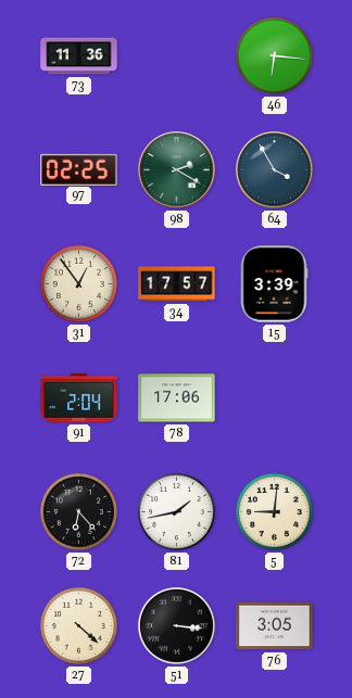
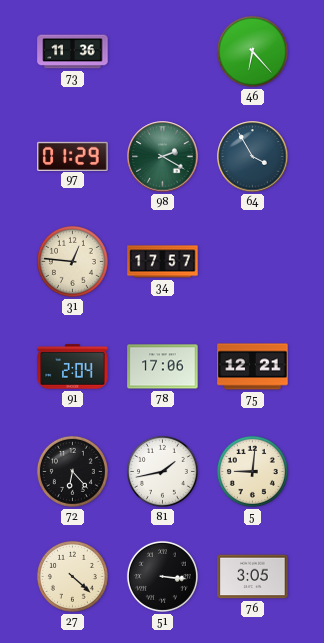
46: 6:16 -> 6:23
97: 02:25 -> 01:29
31: 12:54 -> 12:46
15: 3:39 -> none
75: none -> 12:21
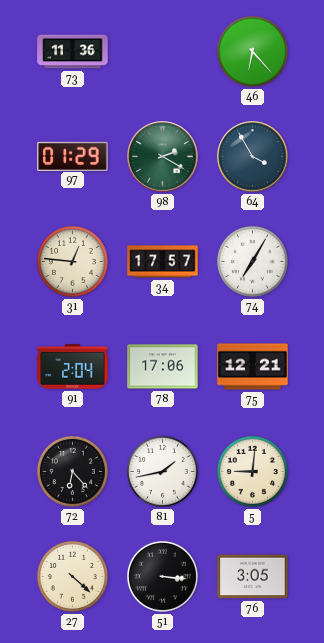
74: none -> 7:05
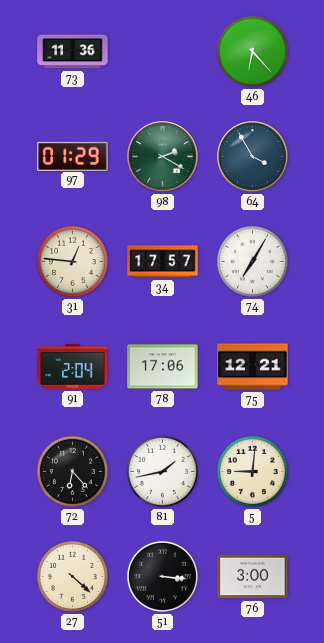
76: 3:05 -> 3:00
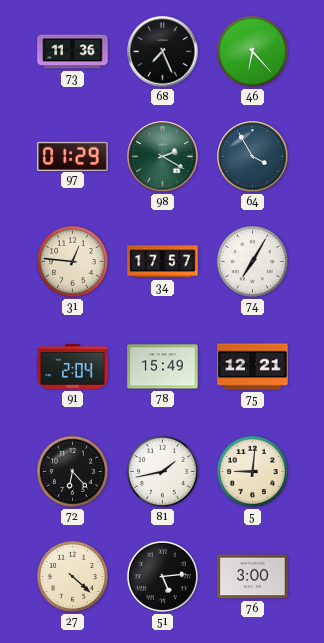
68: none -> 7:26
78: 17:06 -> 15:49
51: 3:16 -> 5:14
